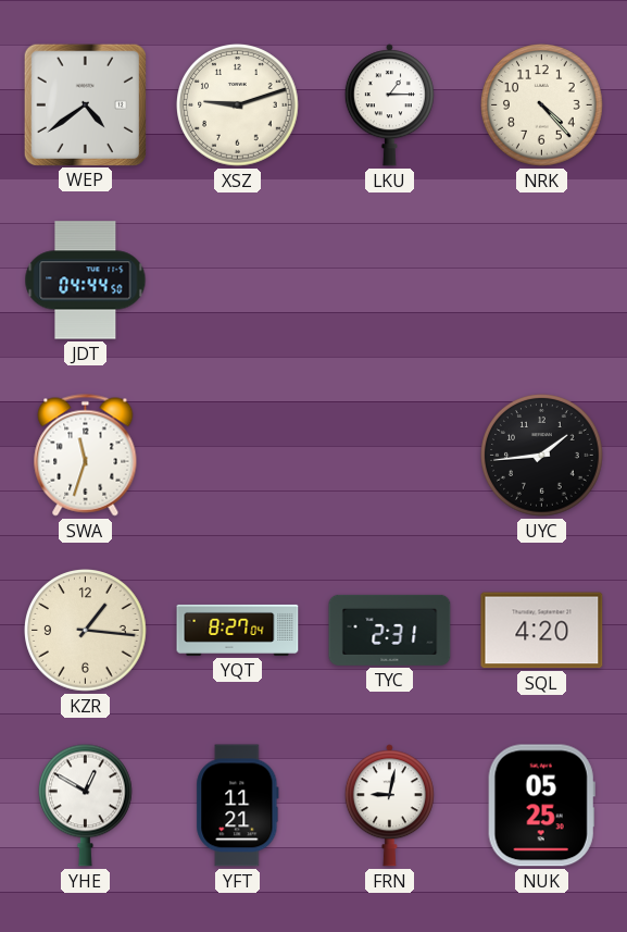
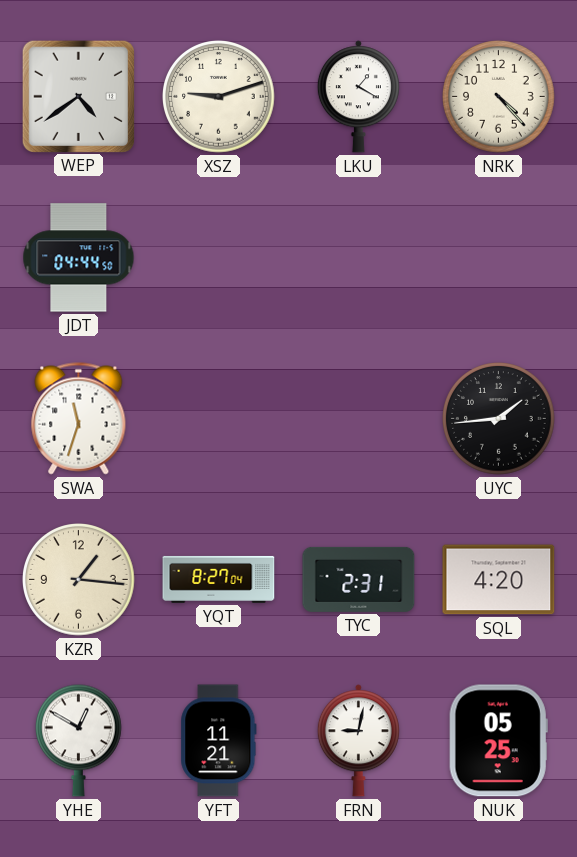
LKU: 1:15 -> 1:20
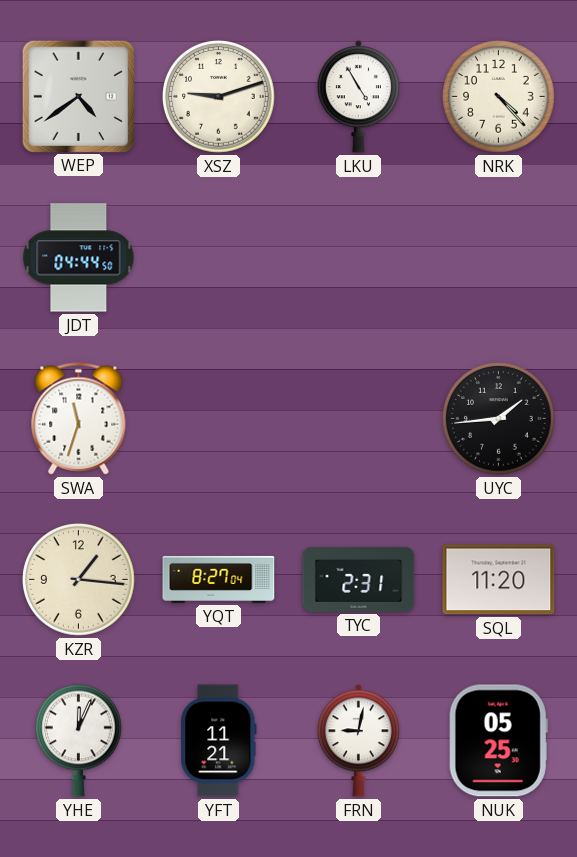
LKU: 1:20 -> 4:55
SQL: 4:20 -> 11:20
YHE: 12:50 -> 12:04
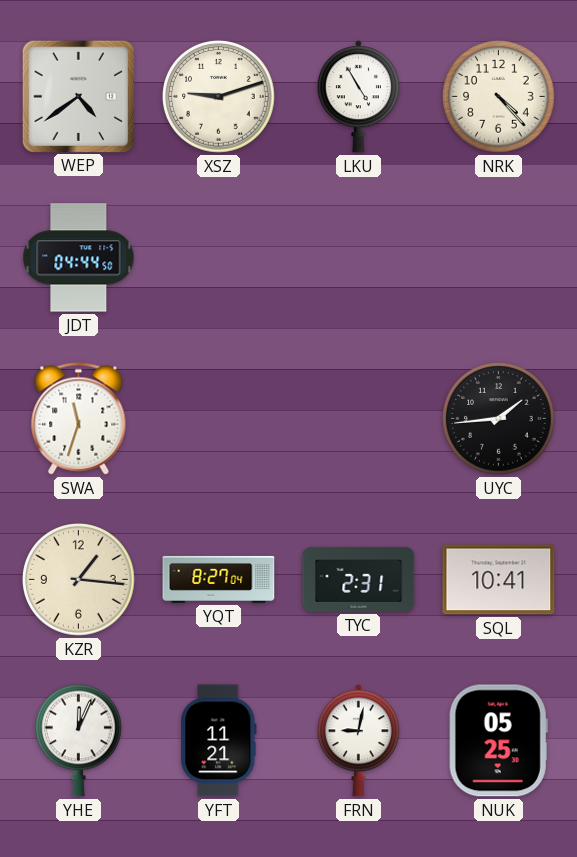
SQL: 11:20 -> 10:41
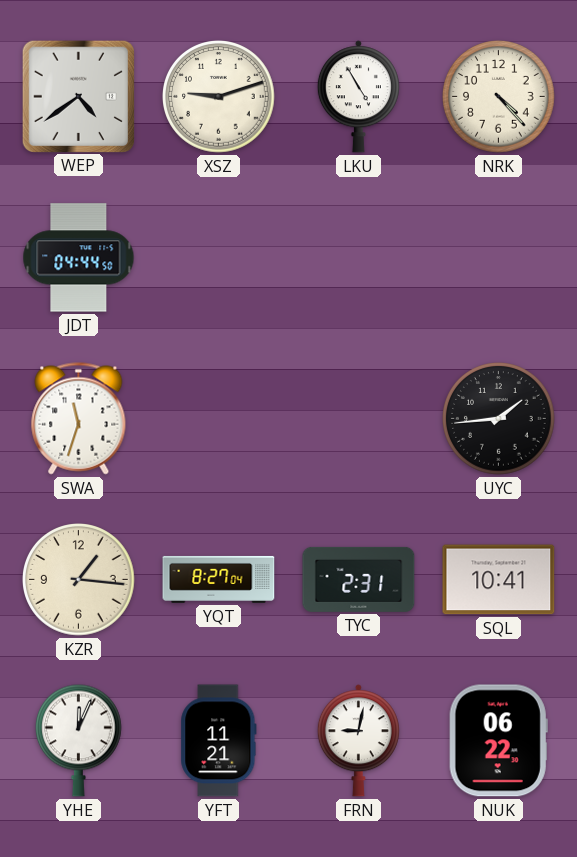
NUK: 05:25 -> 06:22
